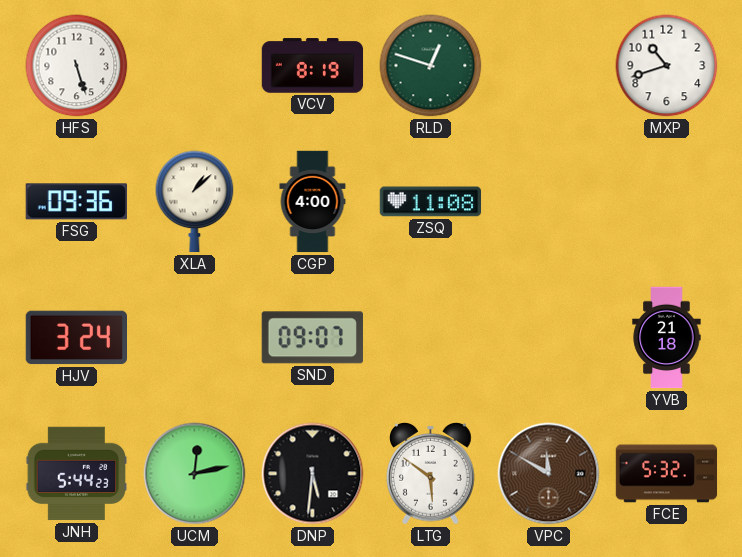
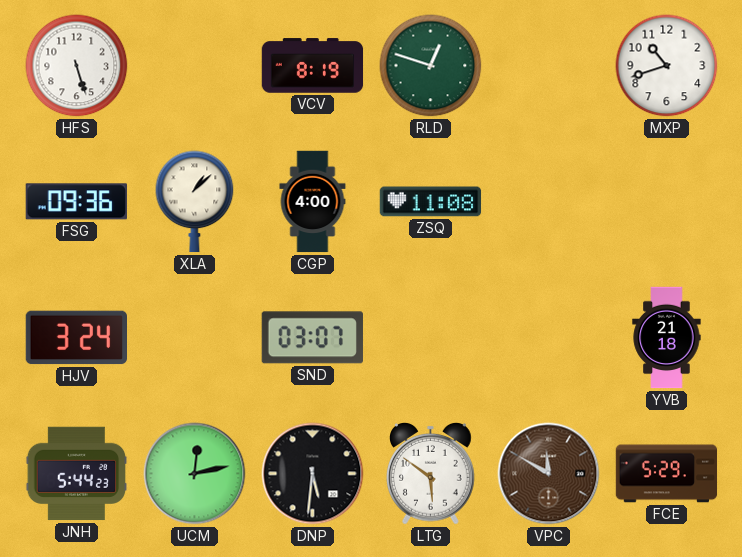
SND: 09:07 -> 03:07
FCE: 5:32 -> 5:29
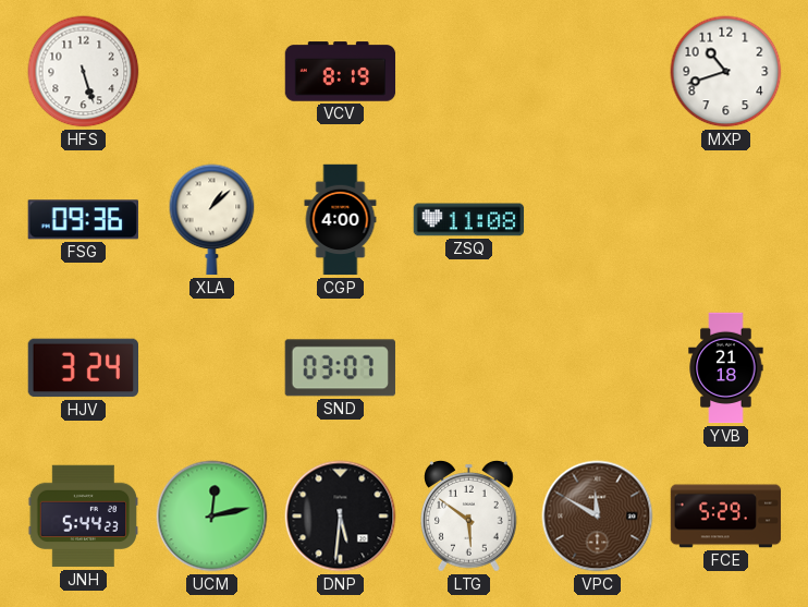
RLD: 12:48 -> none
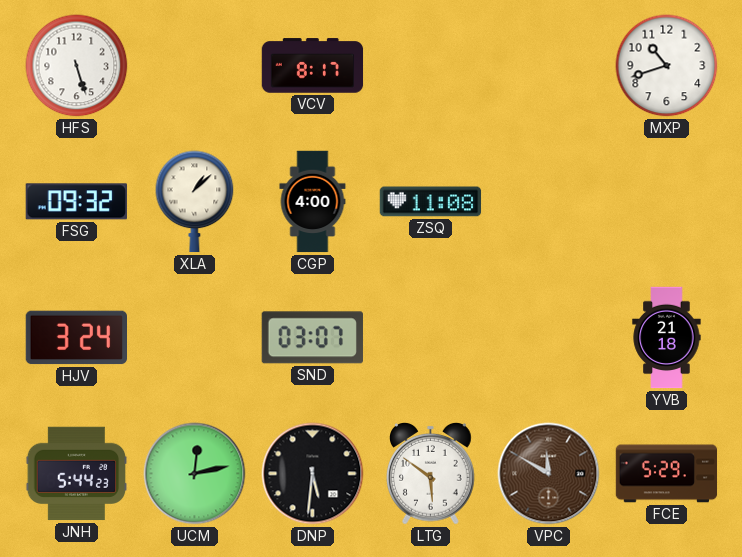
VCV: 8:19 -> 8:17
FSG: 09:36 -> 09:32
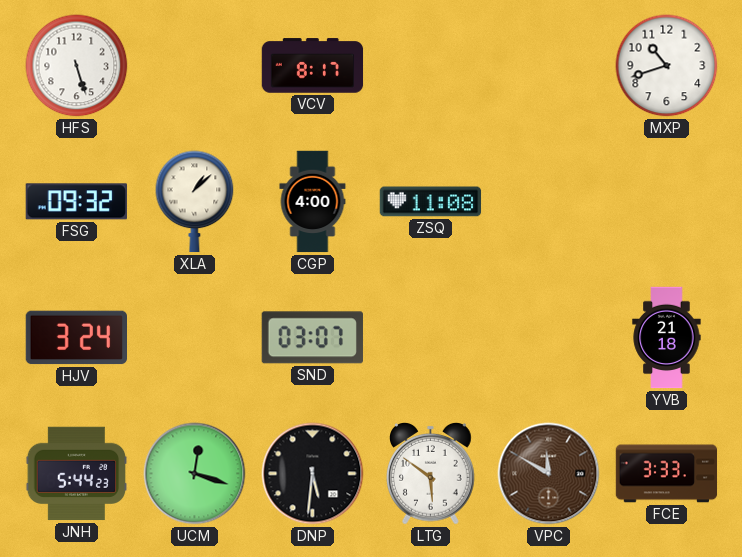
UCM: 12:13 -> 12:18
FCE: 5:29 -> 3:33
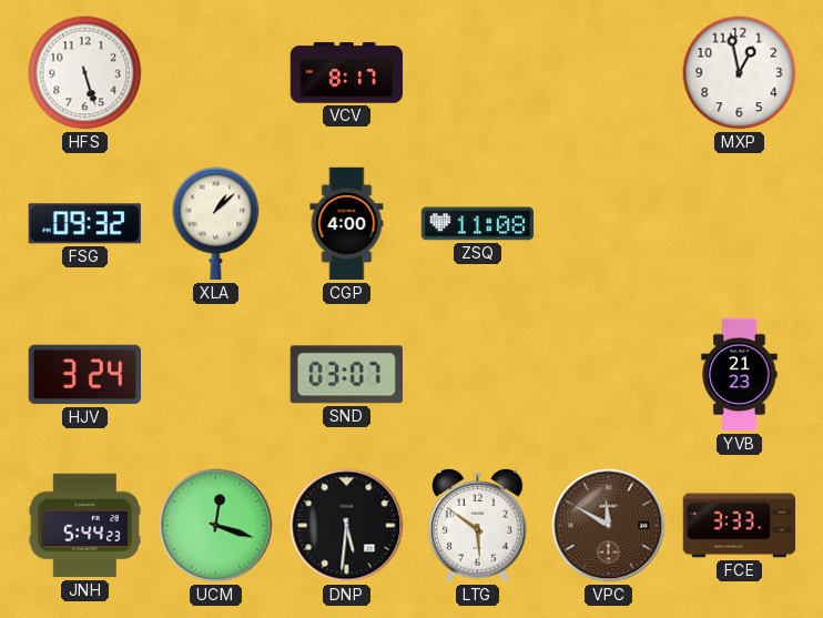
MXP: 10:42 -> 12:58
YVB: 21:18 -> 21:23
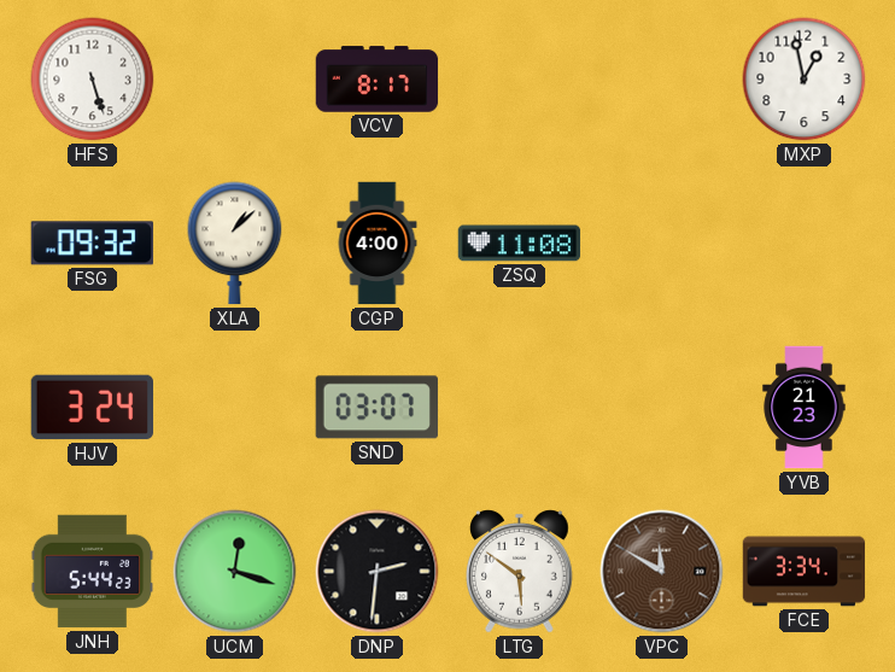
DNP: 5:31 -> 2:31
FCE: 3:33 -> 3:34
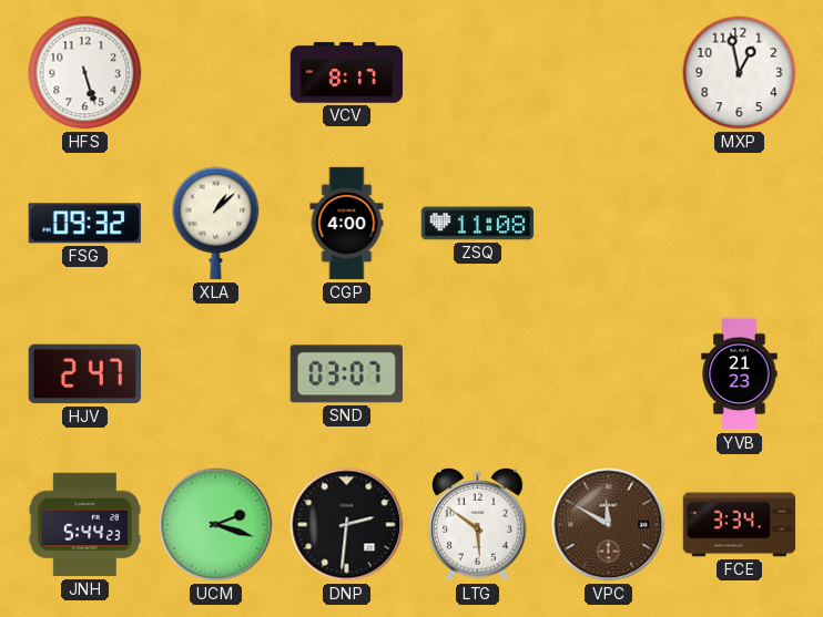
HJV: 3:24 -> 2:47
UCM: 12:18 -> 2:18
